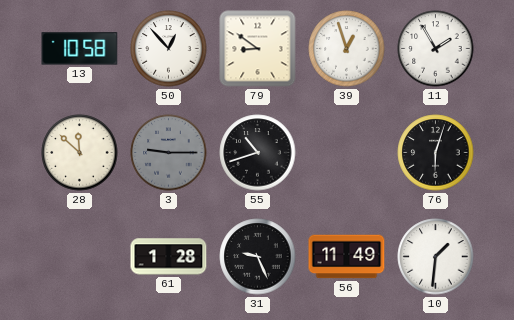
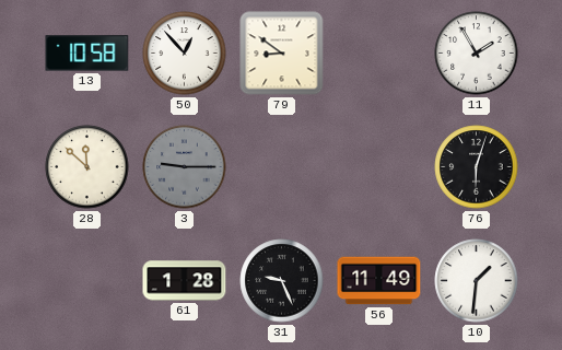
39: 12:57 -> none
55: 10:42 -> none
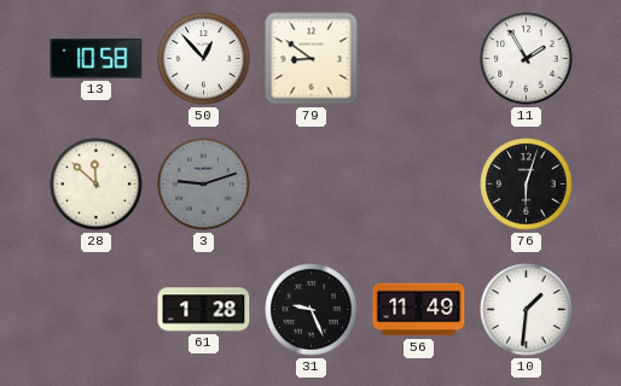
3: 9:15 -> 9:12
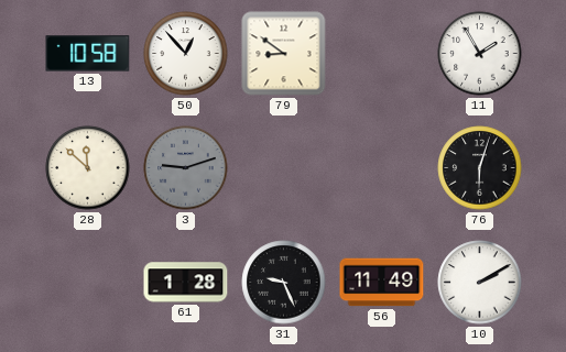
10: 1:31 -> 2:10
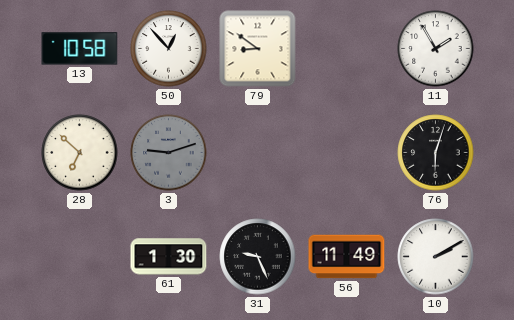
28: 11:52 -> 6:52
61: 1:28 -> 1:30
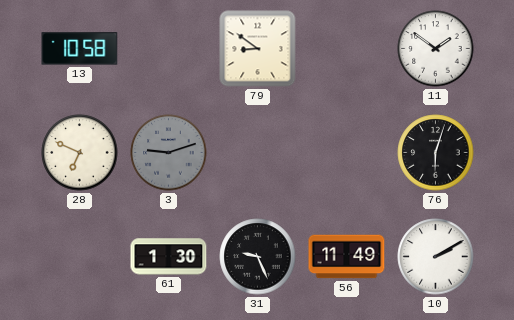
50: 12:53 -> none
11: 1:55 -> 1:51
28: 6:52 -> 6:49
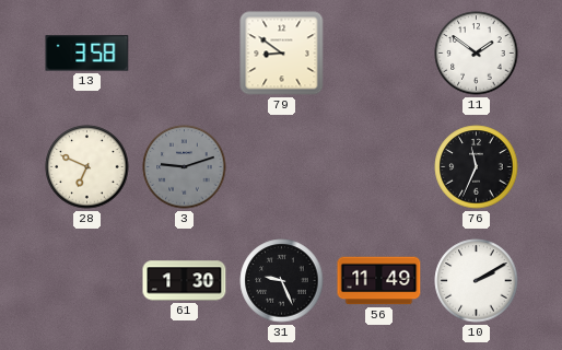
13: 10:58 -> 3:58
76: 6:03 -> 11:34
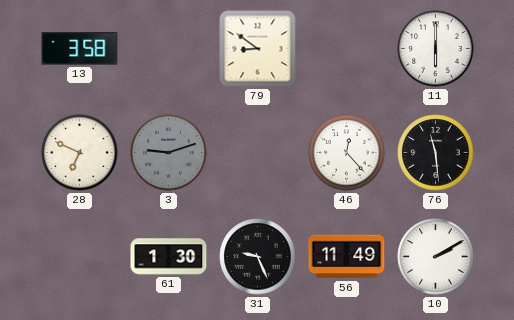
11: 1:51 -> 6:00
46: none -> 12:23
76: 11:34 -> 11:29
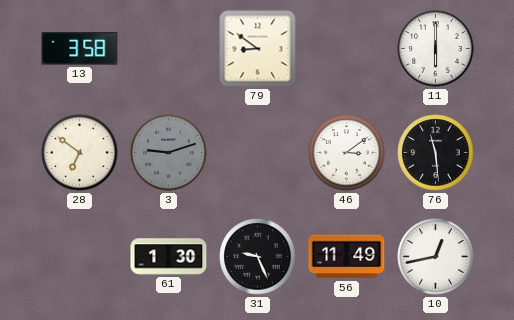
28: 6:49 -> 6:51
46: 12:23 -> 3:09
10: 2:10 -> 12:43
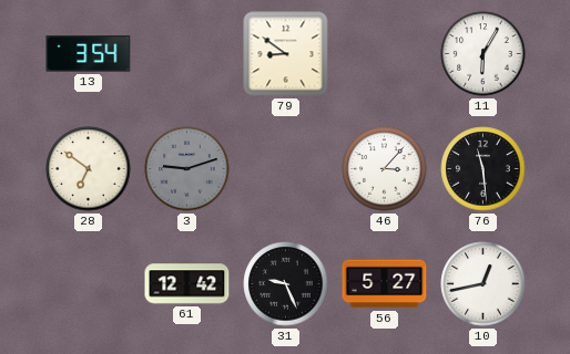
13: 3:58 -> 3:54
11: 6:00 -> 6:05
46: 3:09 -> 3:07
61: 1:30 -> 12:42
56: 11:49 -> 5:27
